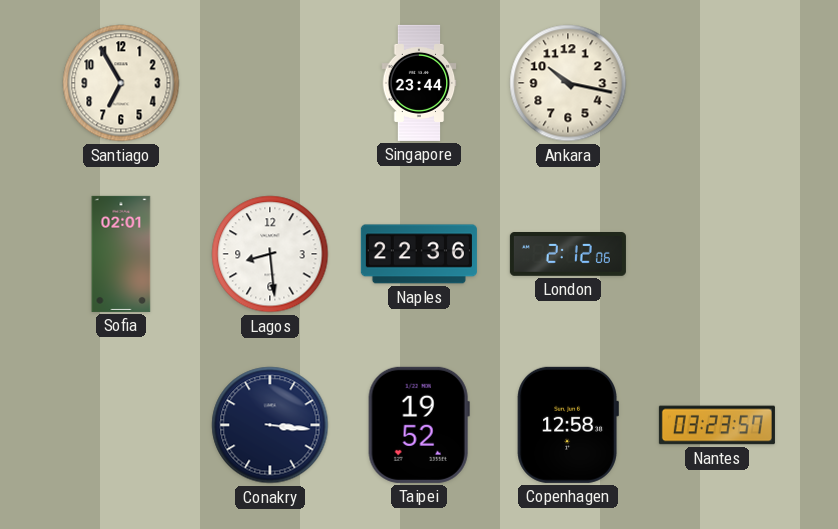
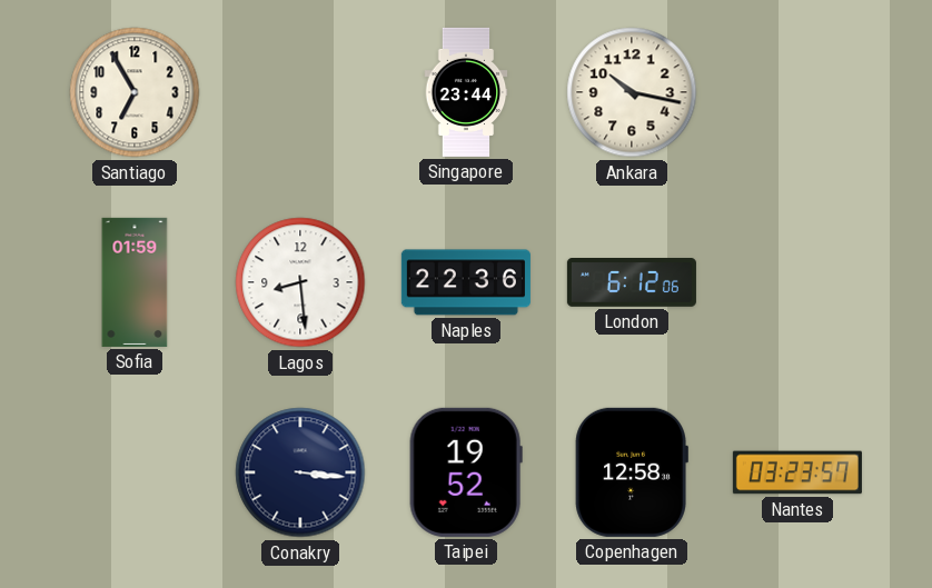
Sofia: 02:01 -> 01:59
London: 2:12 -> 6:12
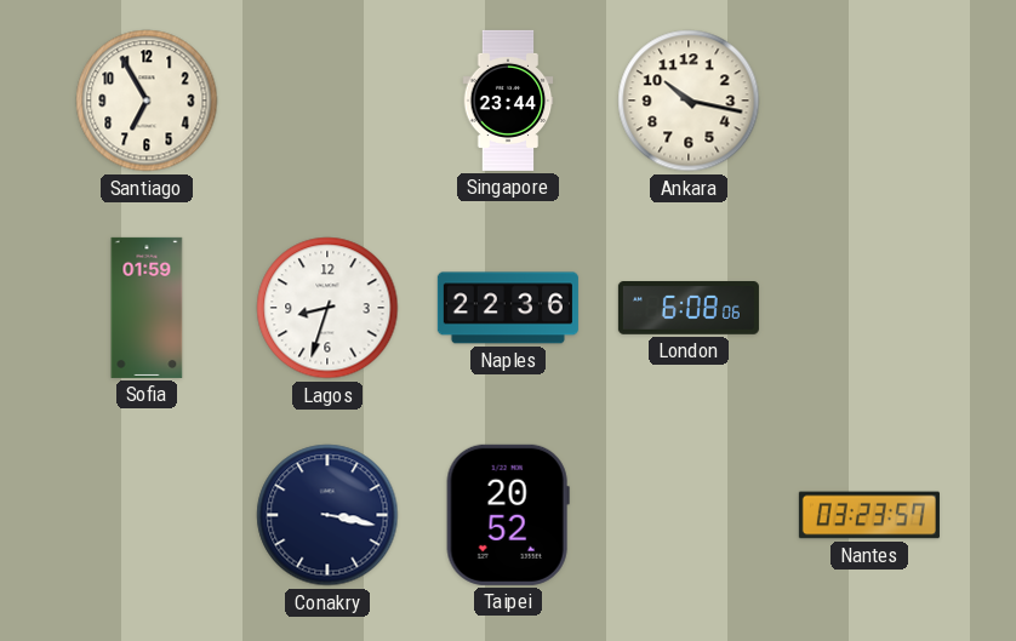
Lagos: 8:29 -> 8:33
London: 6:12 -> 6:08
Conakry: 3:16 -> 3:17
Taipei: 19:52 -> 20:52
Copenhagen: 12:58 -> none
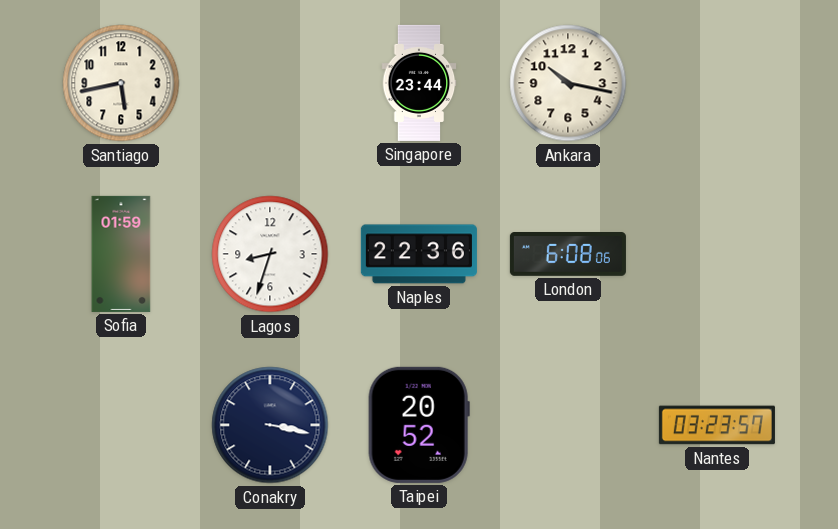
Santiago: 6:55 -> 5:43
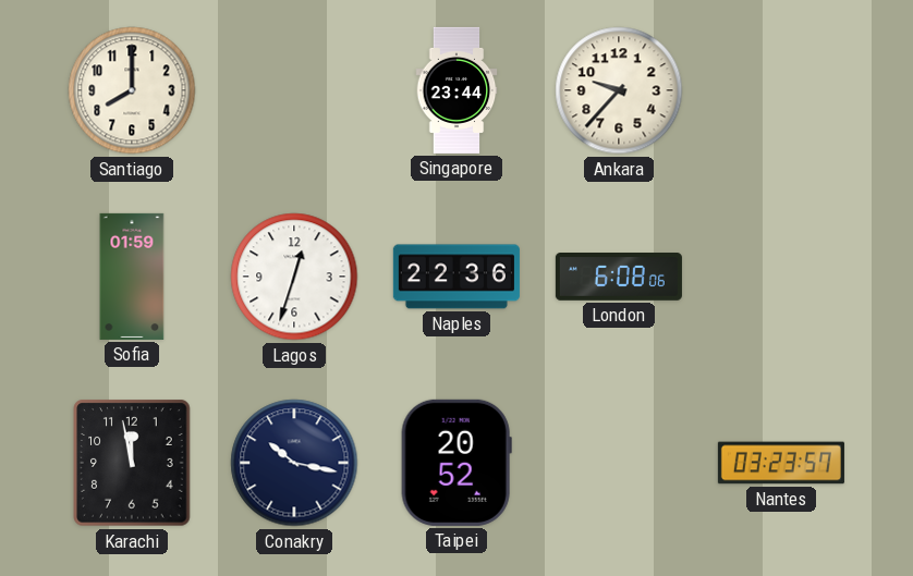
Santiago: 5:43 -> 8:00
Ankara: 10:17 -> 9:37
Lagos: 8:33 -> 12:33
Karachi: none -> 11:58
Conakry: 3:17 -> 10:17
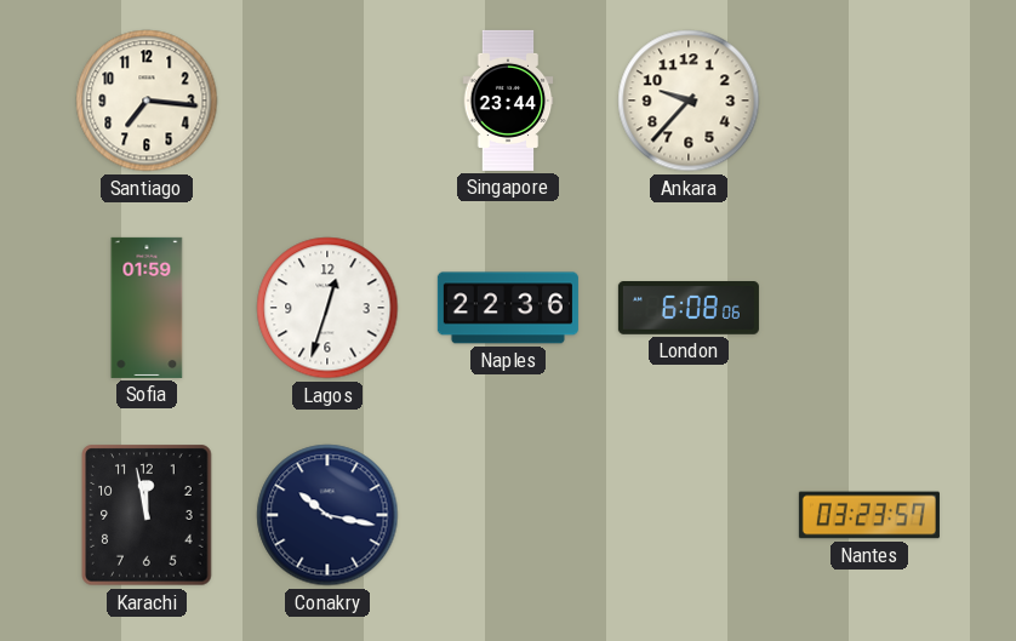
Santiago: 8:00 -> 7:16
Taipei: 20:52 -> none
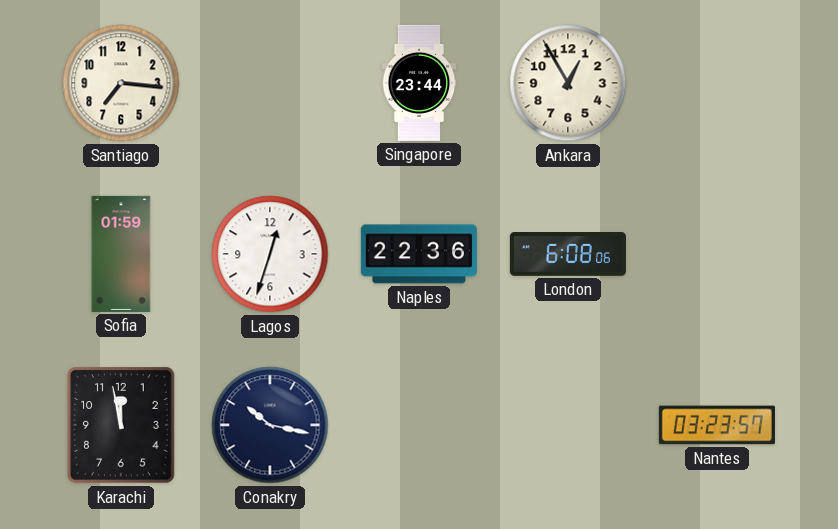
Ankara: 9:37 -> 12:55
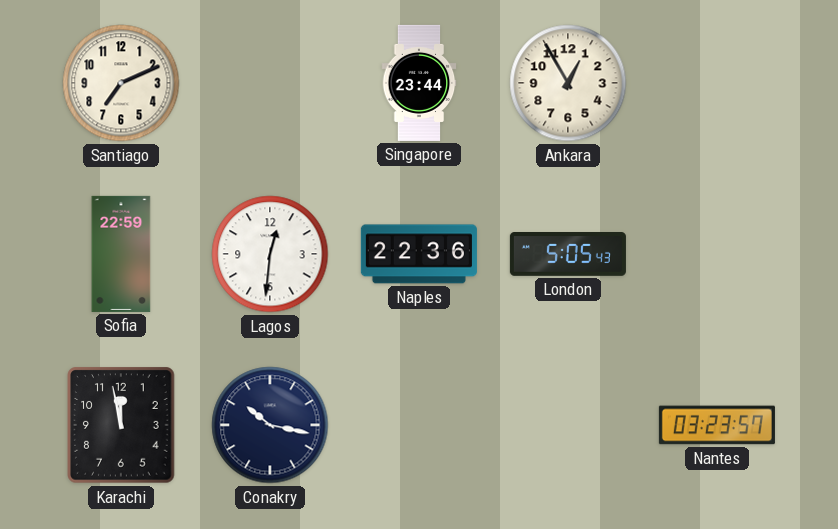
Santiago: 7:16 -> 7:11
Sofia: 01:59 -> 22:59
Lagos: 12:33 -> 12:31
London: 6:08 -> 5:05
